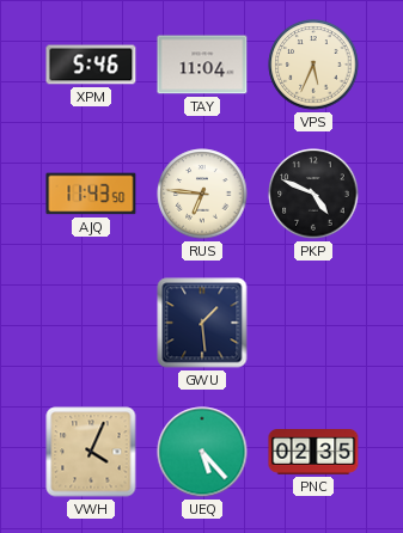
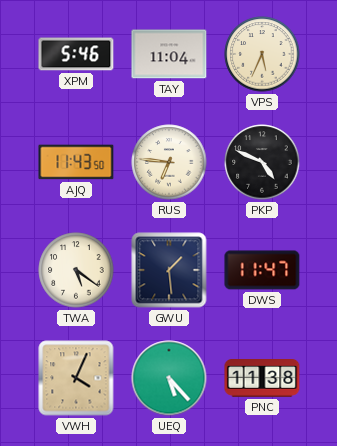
TWA: none -> 5:21
DWS: none -> 11:47
PNC: 02:35 -> 11:38
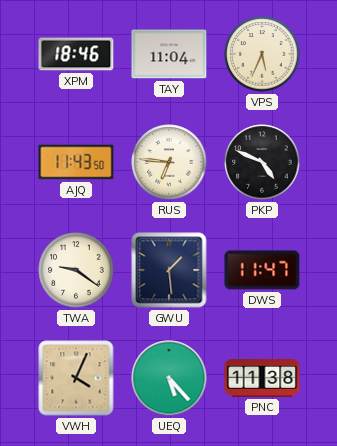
XPM: 5:46 -> 18:46
TWA: 5:21 -> 9:21
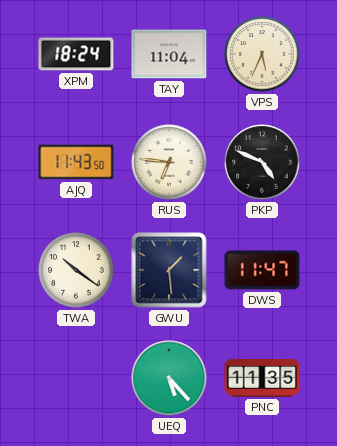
XPM: 18:46 -> 18:24
TWA: 9:21 -> 10:21
VWH: 4:04 -> none
PNC: 11:38 -> 11:35
